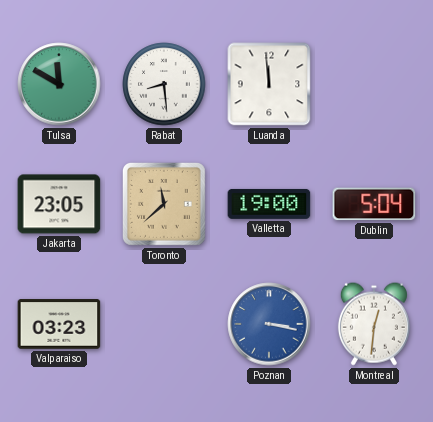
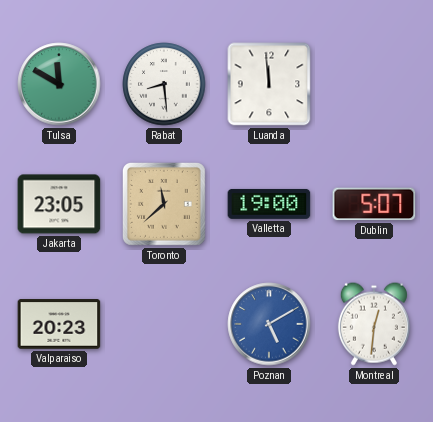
Dublin: 5:04 -> 5:07
Valparaiso: 03:23 -> 20:23
Poznan: 3:17 -> 5:10
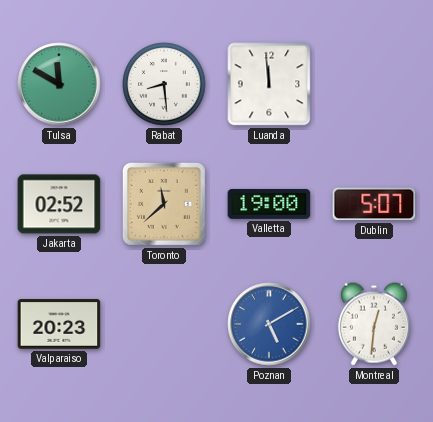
Jakarta: 23:05 -> 02:52
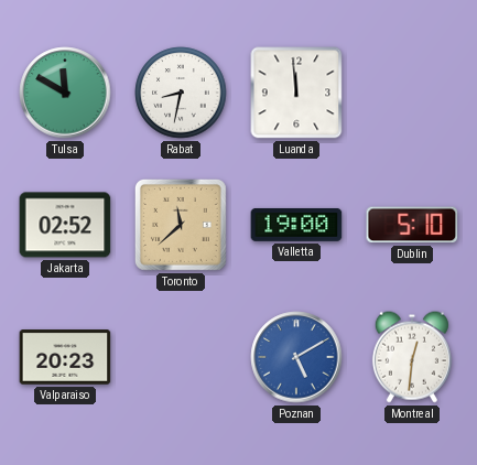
Rabat: 8:29 -> 8:32
Dublin: 5:07 -> 5:10
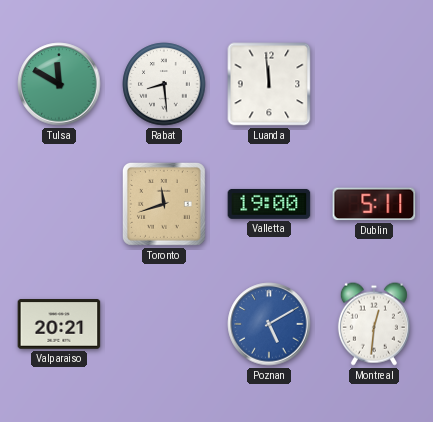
Rabat: 8:32 -> 8:29
Jakarta: 02:52 -> none
Toronto: 11:38 -> 11:42
Dublin: 5:10 -> 5:11
Valparaiso: 20:23 -> 20:21
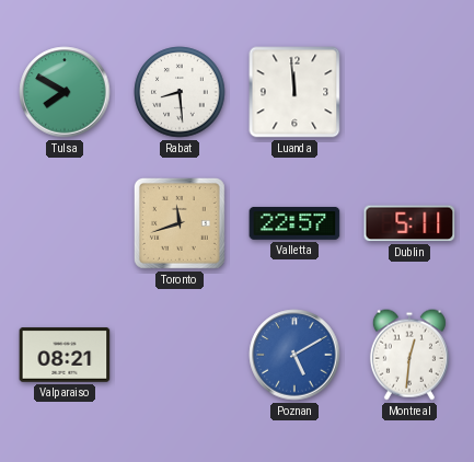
Tulsa: 11:50 -> 7:50
Valletta: 19:00 -> 22:57
Valparaiso: 20:21 -> 08:21
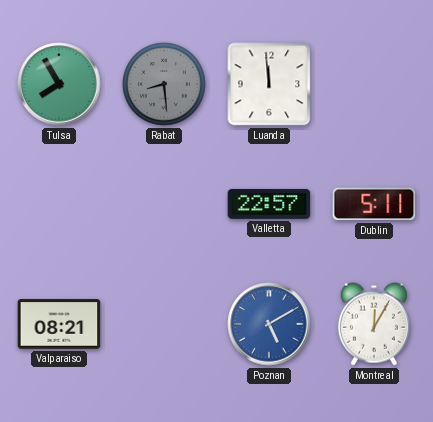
Tulsa: 7:50 -> 7:55
Rabat dial: white -> grey
Toronto: 11:42 -> none
Montreal: 12:31 -> 12:05
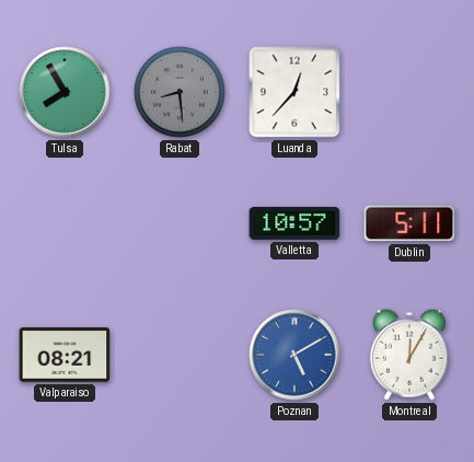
Luanda: 11:59 -> 12:37
Valletta: 22:57 -> 10:57
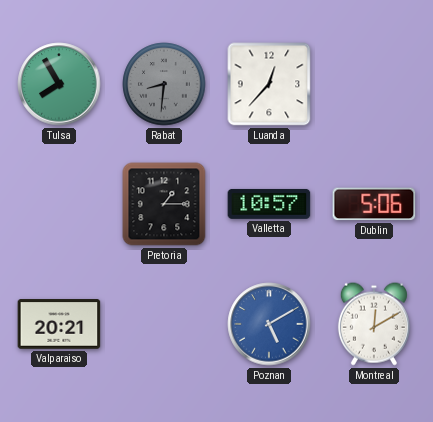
Rabat: 8:29 -> 8:31
Pretoria: none -> 1:15
Dublin: 5:11 -> 5:06
Valparaiso: 08:21 -> 20:21
Montreal: 12:05 -> 12:10
